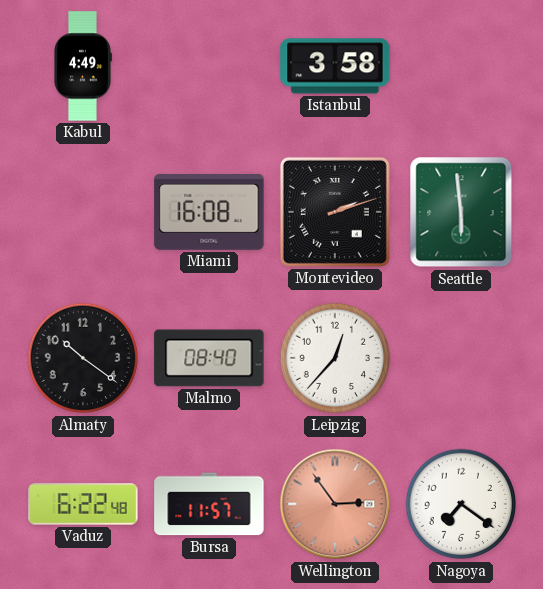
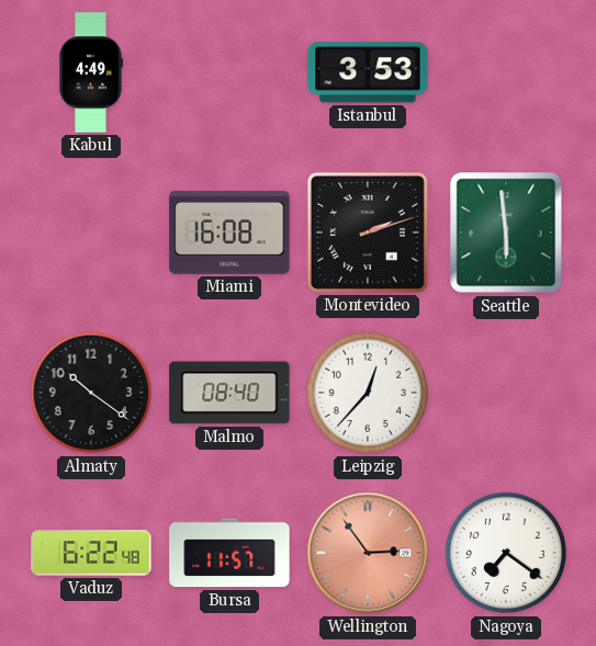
Istanbul: 3:58 -> 3:53
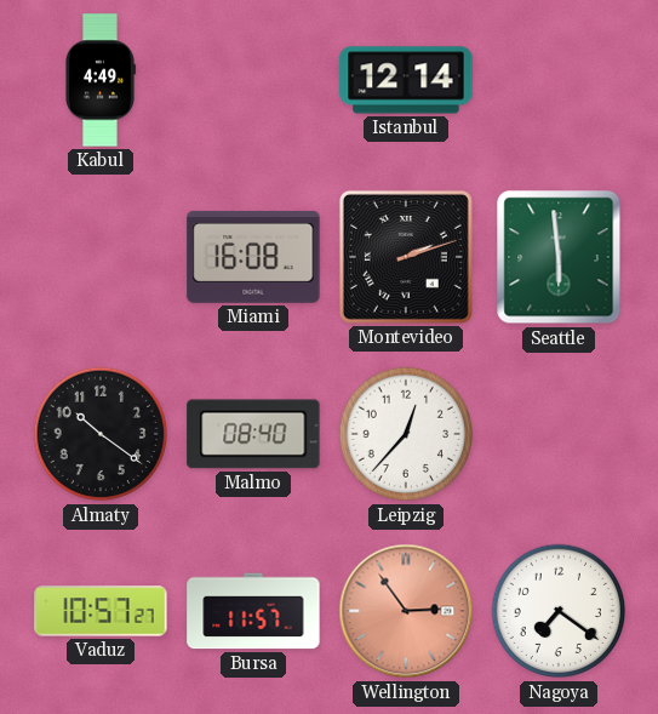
Istanbul: 3:53 -> 12:14
Vaduz: 6:22 -> 10:57
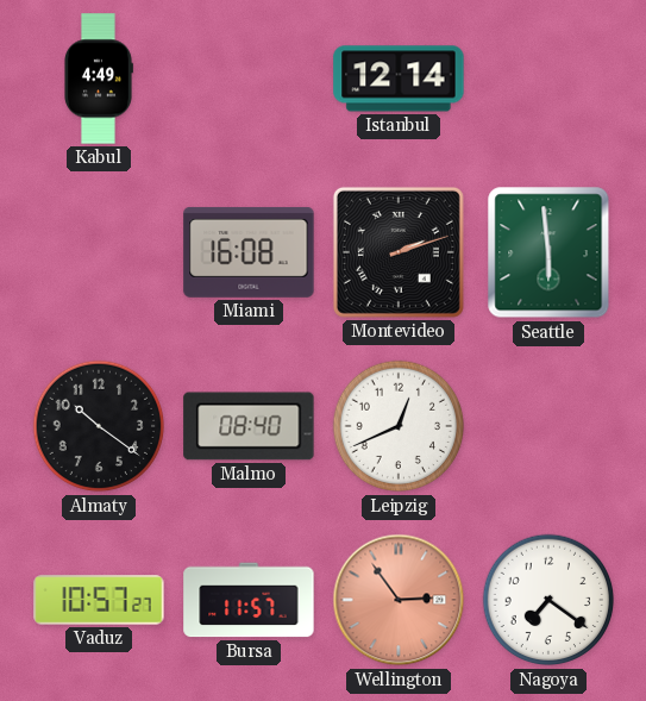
Leipzig: 12:37 -> 12:41
